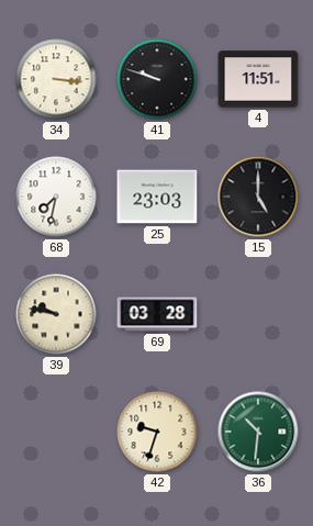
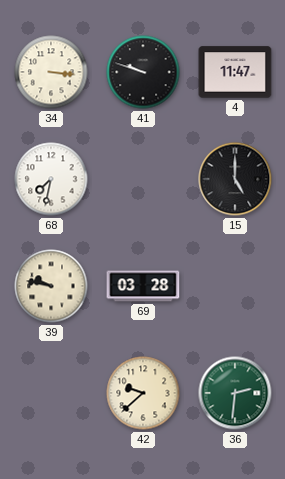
4: 11:51 -> 11:47
25: 23:03 -> none
42: 9:33 -> 9:38
36: 10:31 -> 2:31
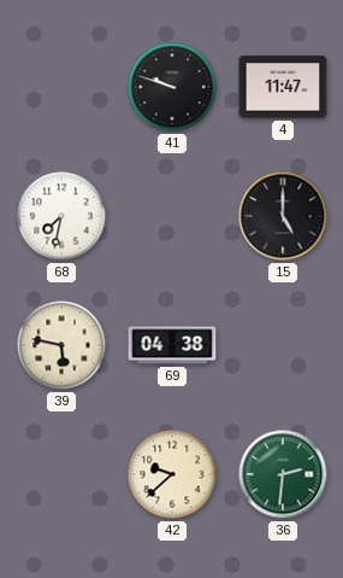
34: 3:16 -> none
39: 9:47 -> 5:47
69: 03:28 -> 04:38
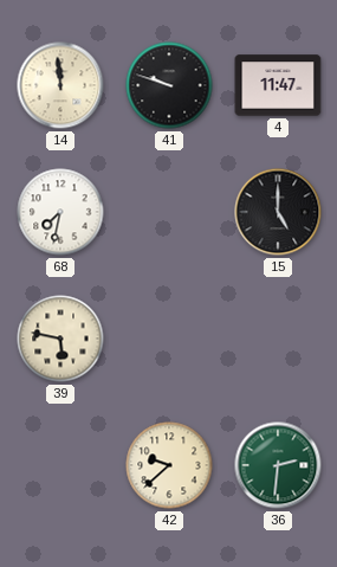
14: none -> 11:59
69: 04:38 -> none
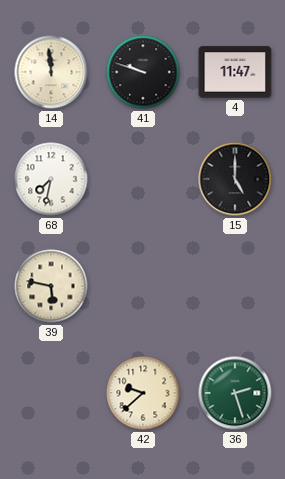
36: 2:31 -> 2:27
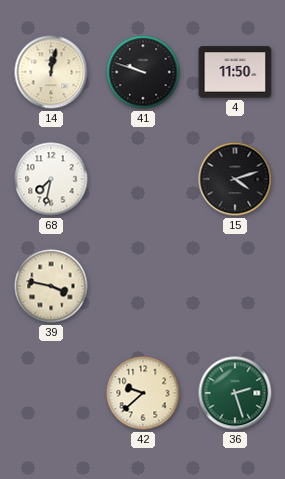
14: 11:59 -> 12:02
4: 11:47 -> 11:50
15: 5:00 -> 4:12
39: 5:47 -> 3:47
